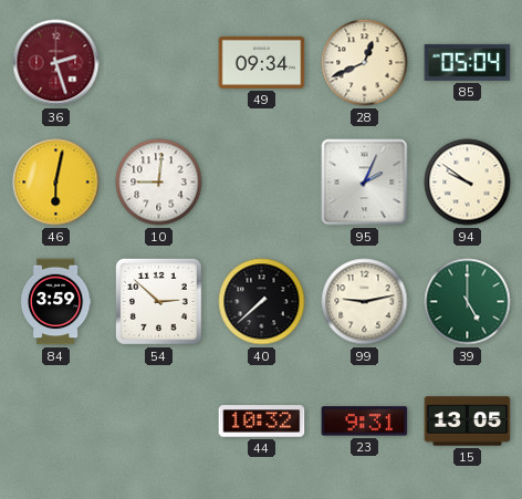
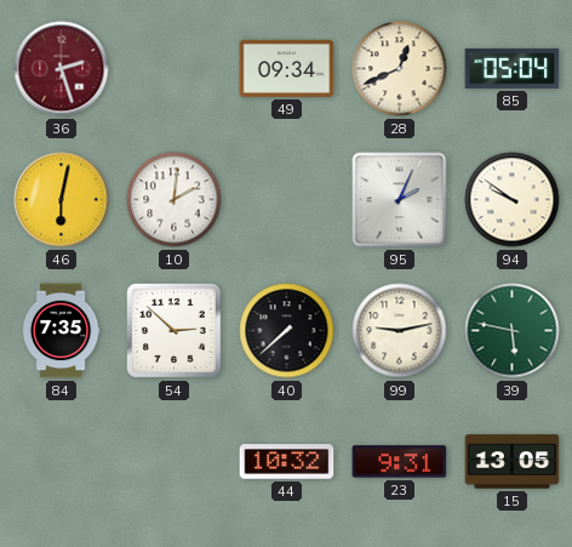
10: 9:01 -> 2:01
84: 3:59 -> 7:35
39: 5:00 -> 5:47
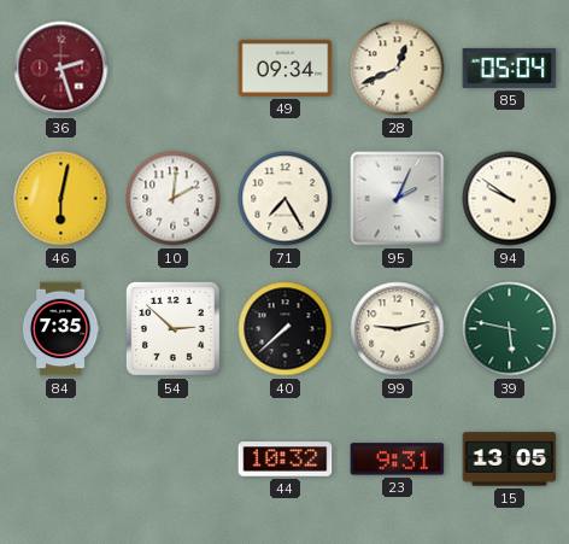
71: none -> 7:25
